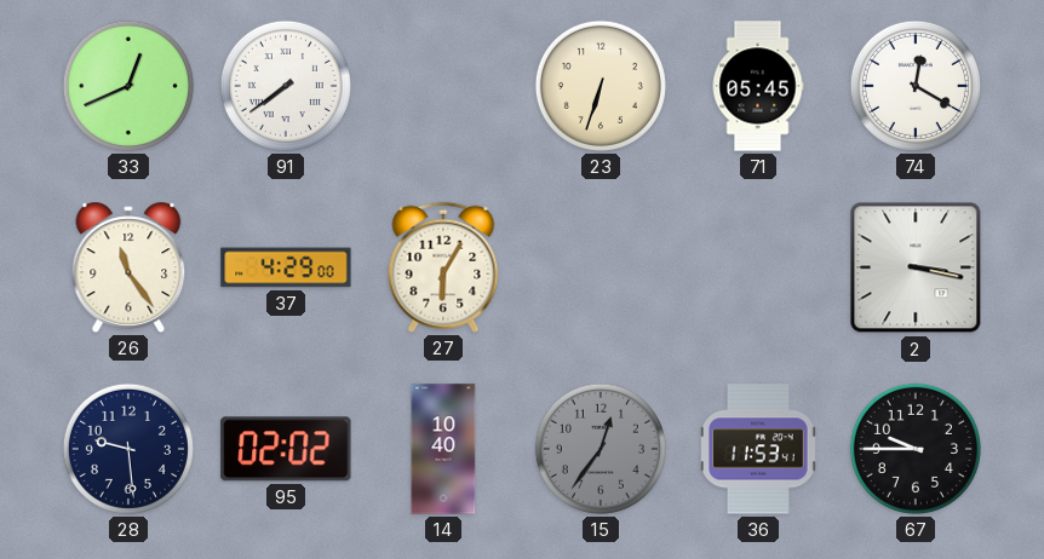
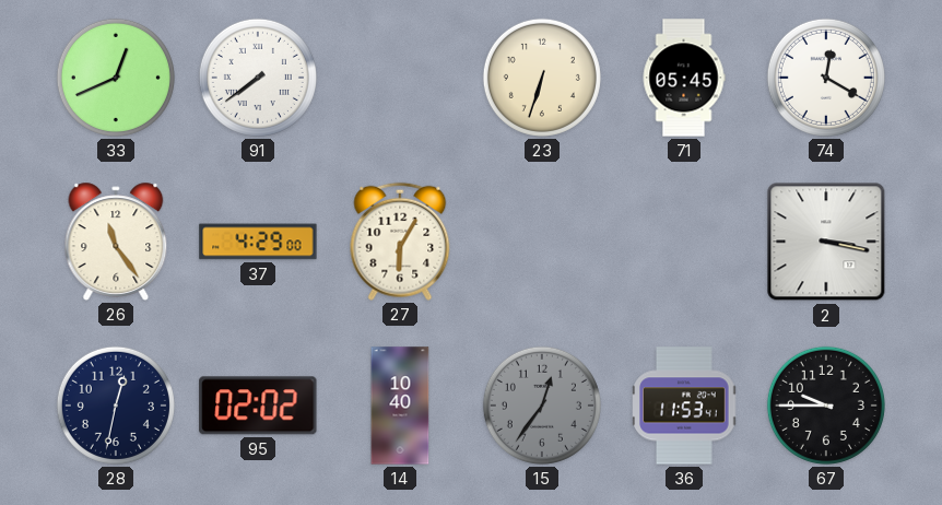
28: 9:29 -> 12:32
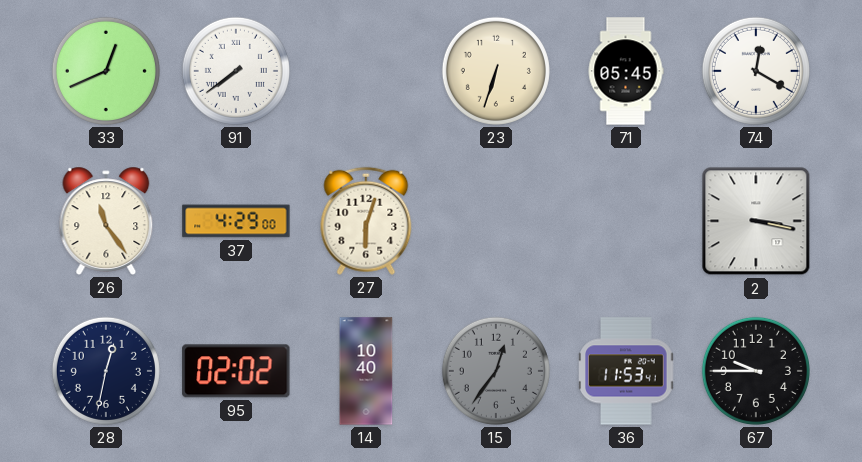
27: 6:05 -> 6:03
